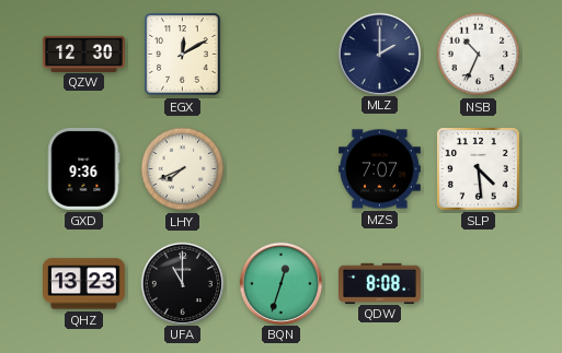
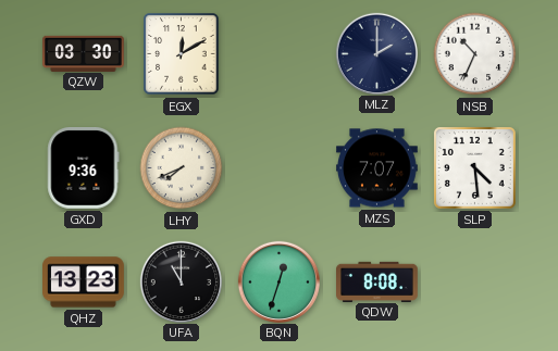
QZW: 12:30 -> 03:30
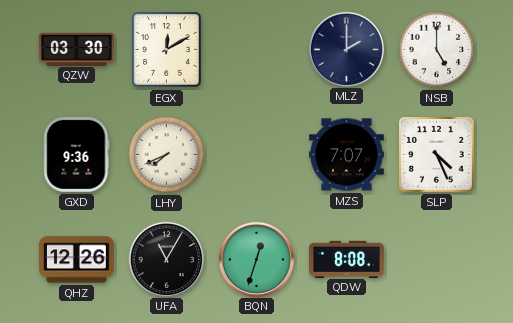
NSB: 10:34 -> 5:00
SLP: 4:29 -> 4:26
QHZ: 13:23 -> 12:26
UFA: 11:00 -> 11:05
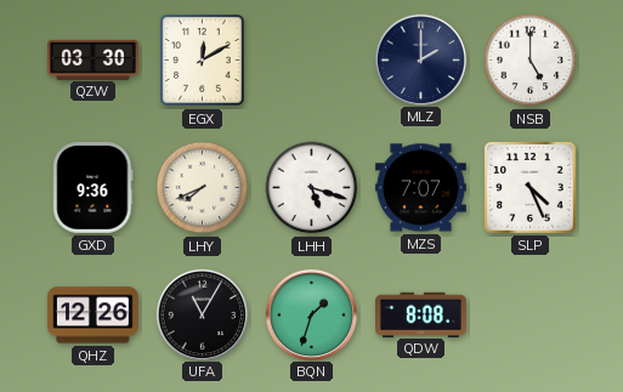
LHH: none -> 5:18
BQN: 12:33 -> 1:33
